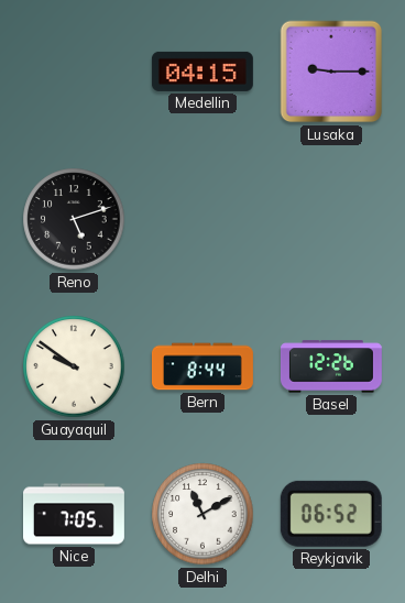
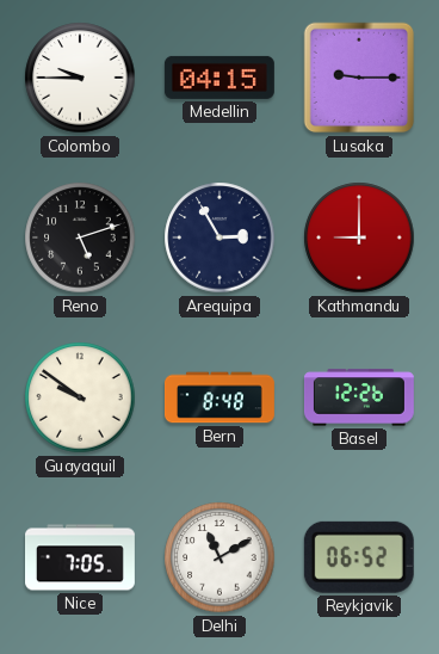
Colombo: none -> 9:45
Arequipa: none -> 2:55
Kathmandu: none -> 9:00
Bern: 8:44 -> 8:48
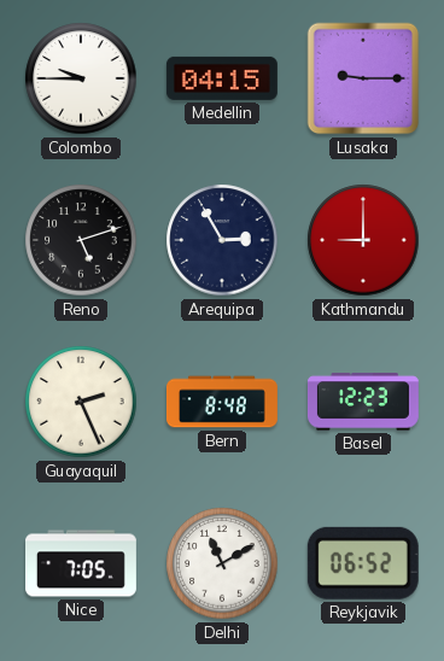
Guayaquil: 9:51 -> 2:26
Basel: 12:26 -> 12:23
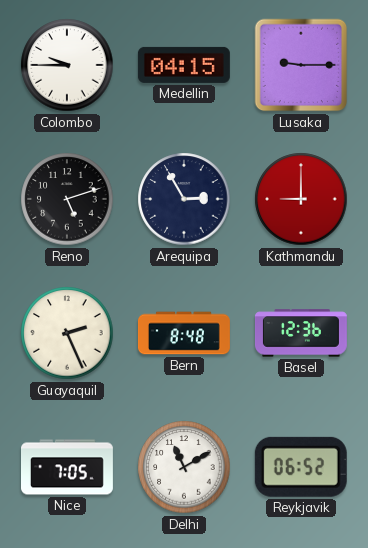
Basel: 12:23 -> 12:36
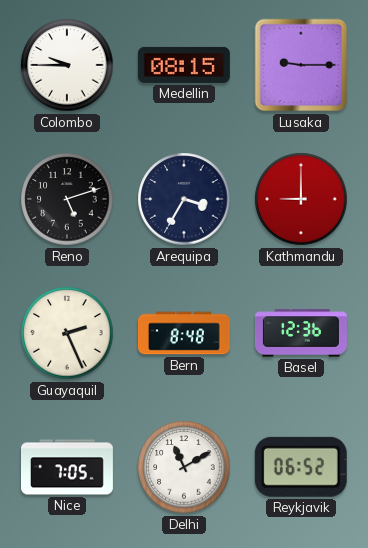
Medellin: 04:15 -> 08:15
Arequipa: 2:55 -> 3:35
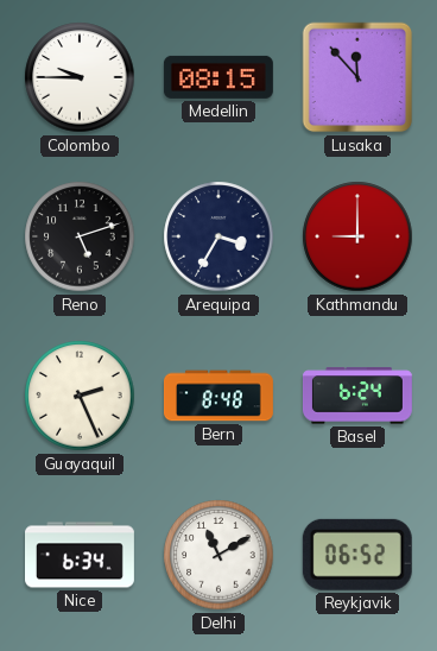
Lusaka: 9:15 -> 11:53
Basel: 12:36 -> 6:24
Nice: 7:05 -> 6:34
